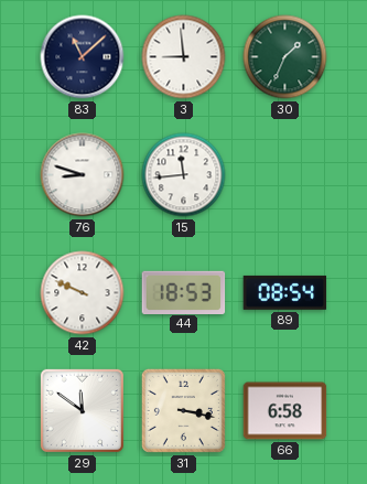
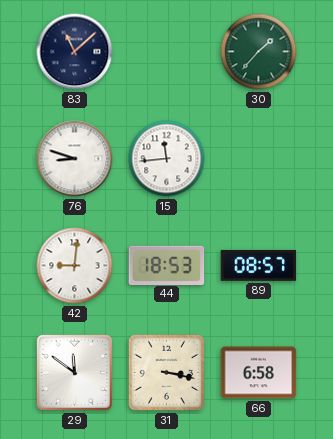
3: 8:59 -> none
30: 1:34 -> 1:37
42: 9:49 -> 9:01
89: 08:54 -> 08:57
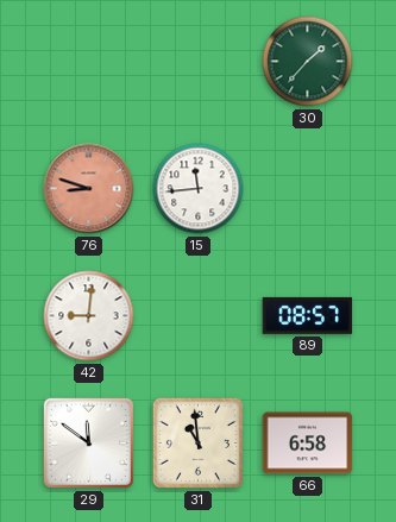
83: 11:08 -> none
76 dial: white -> salmon
44: 18:53 -> none
31: 3:17 -> 10:59
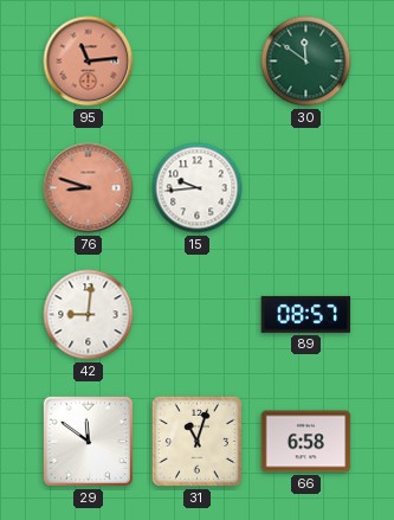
95: none -> 11:14
30: 1:37 -> 11:51
15: 11:44 -> 9:44
31: 10:59 -> 11:03
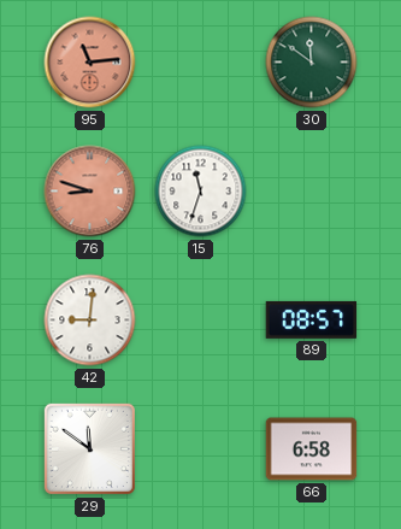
15: 9:44 -> 11:33
31: 11:03 -> none
